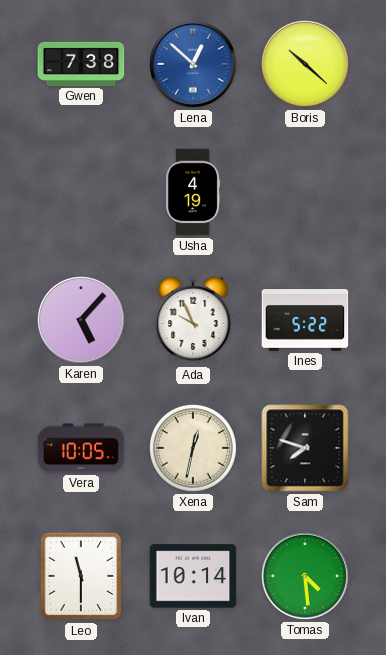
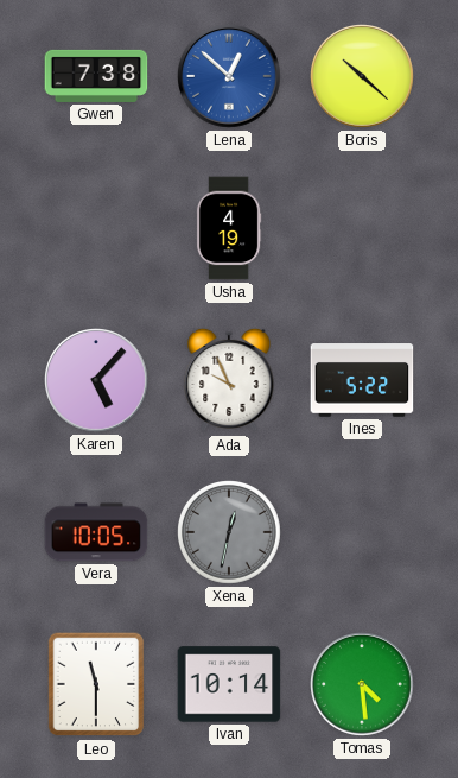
Xena dial: cream -> grey
Sam: 7:48 -> none
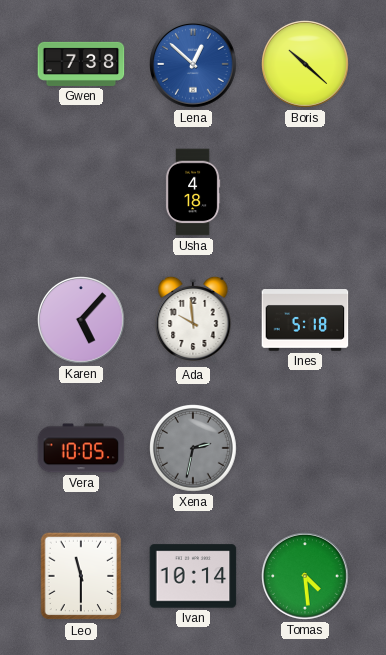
Usha: 4:19 -> 4:18
Ada: 9:56 -> 9:59
Ines: 5:22 -> 5:18
Xena: 12:32 -> 2:32
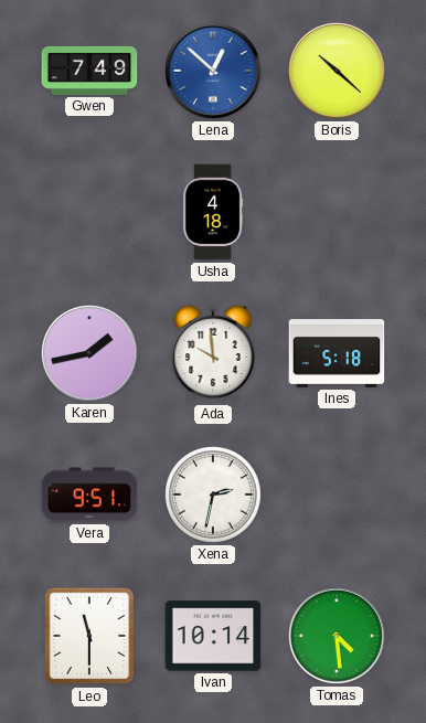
Gwen: 7:38 -> 7:49
Karen: 5:07 -> 1:43
Vera: 10:05 -> 9:51
Xena dial: grey -> white
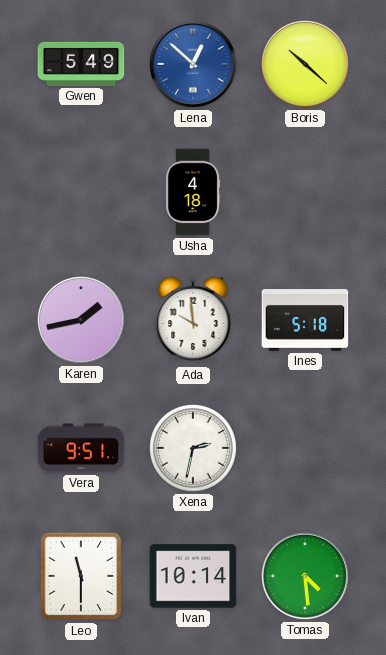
Gwen: 7:49 -> 5:49
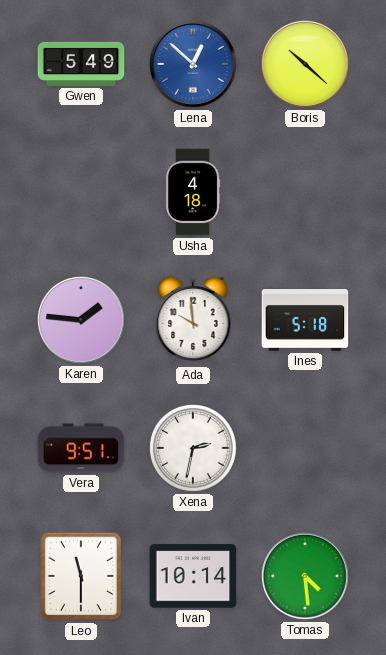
Karen: 1:43 -> 1:46
